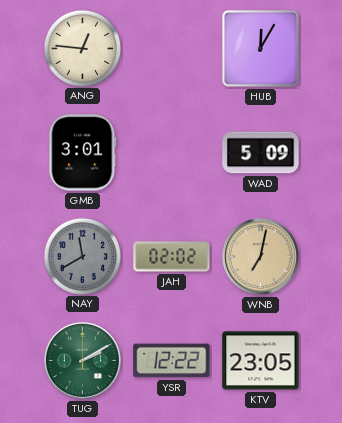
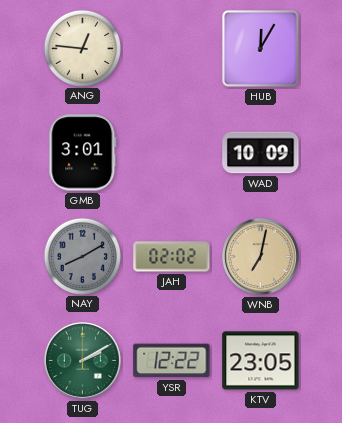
WAD: 5:09 -> 10:09
NAY: 11:40 -> 8:10
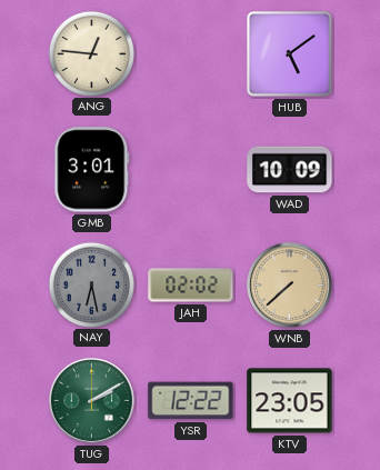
HUB: 12:05 -> 5:09
NAY: 8:10 -> 6:28
WNB: 7:02 -> 7:38
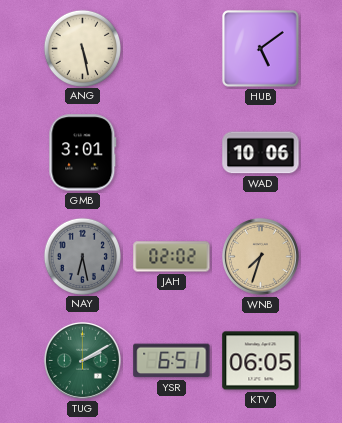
ANG: 12:46 -> 5:28
WAD: 10:09 -> 10:06
WNB: 7:38 -> 7:33
YSR: 12:22 -> 6:51
KTV: 23:05 -> 06:05
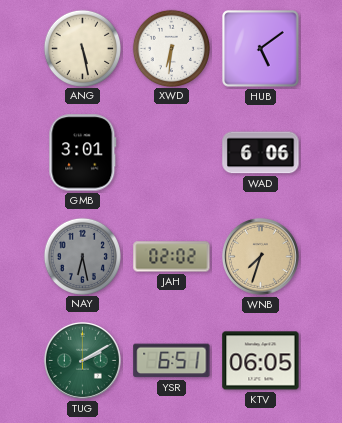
XWD: none -> 6:31
WAD: 10:06 -> 6:06
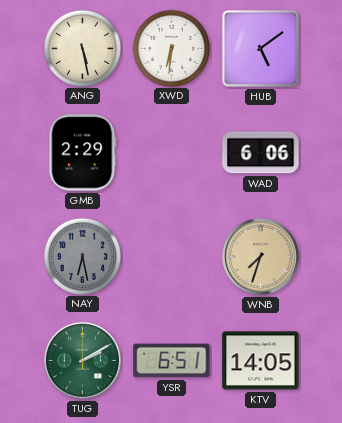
GMB: 3:01 -> 2:29
JAH: 02:02 -> none
KTV: 06:05 -> 14:05
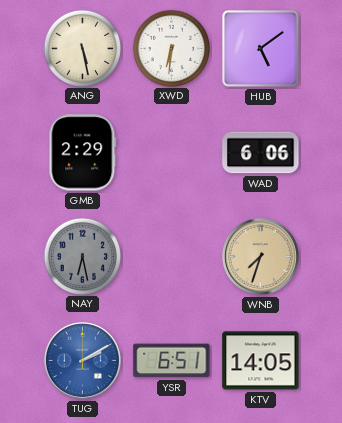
TUG dial: green -> blue
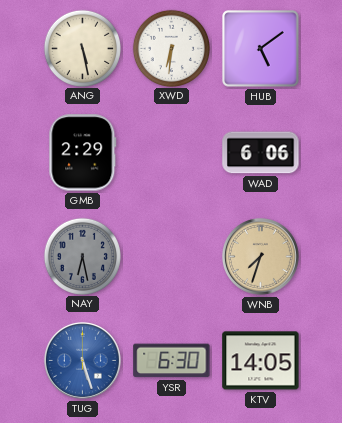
TUG: 2:10 -> 5:27
YSR: 6:51 -> 6:30
